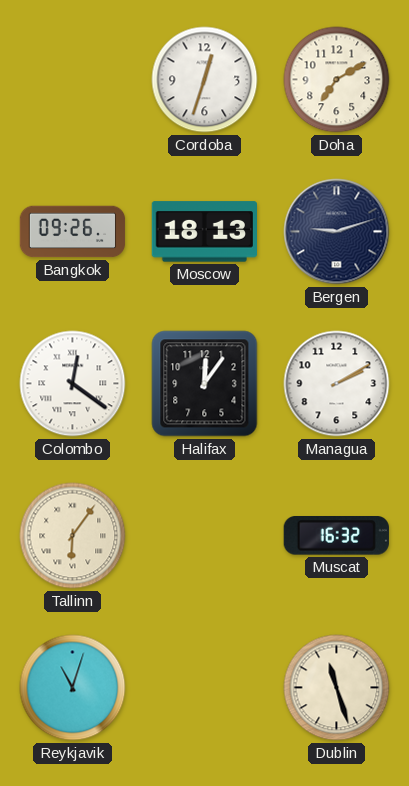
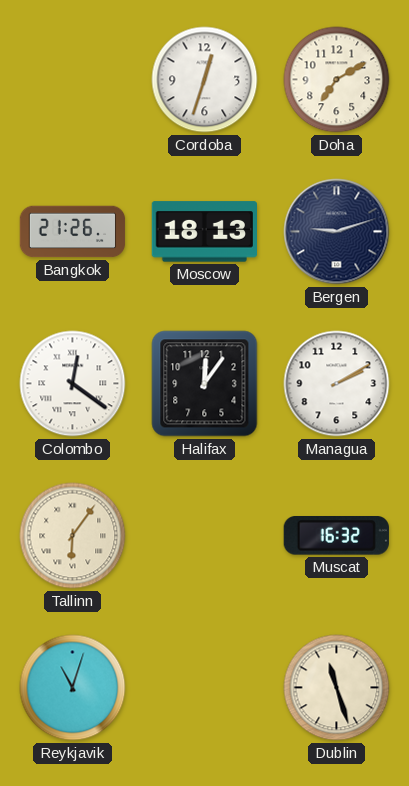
Bangkok: 09:26 -> 21:26
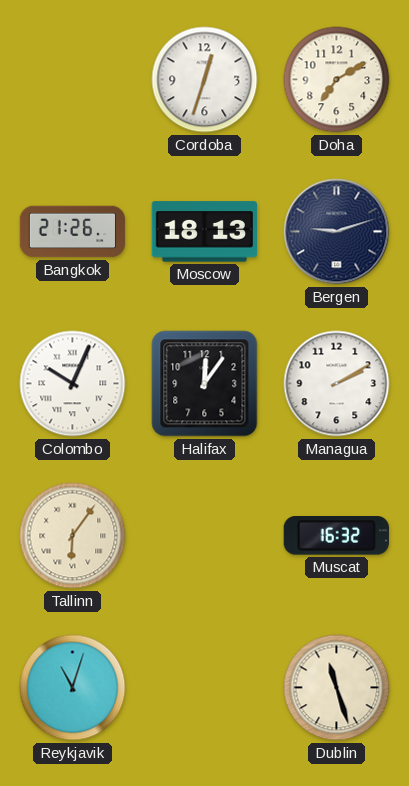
Colombo: 12:21 -> 10:04
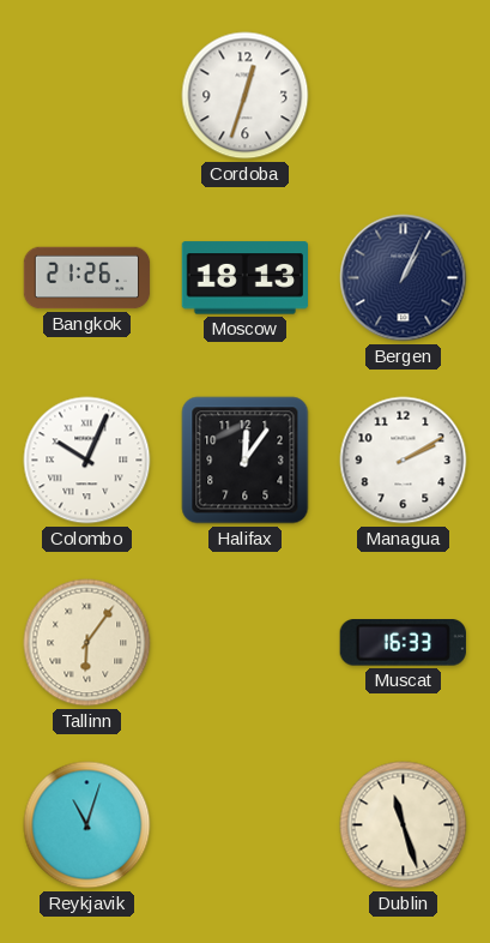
Doha: 7:10 -> none
Bergen: 9:12 -> 1:04
Muscat: 16:32 -> 16:33
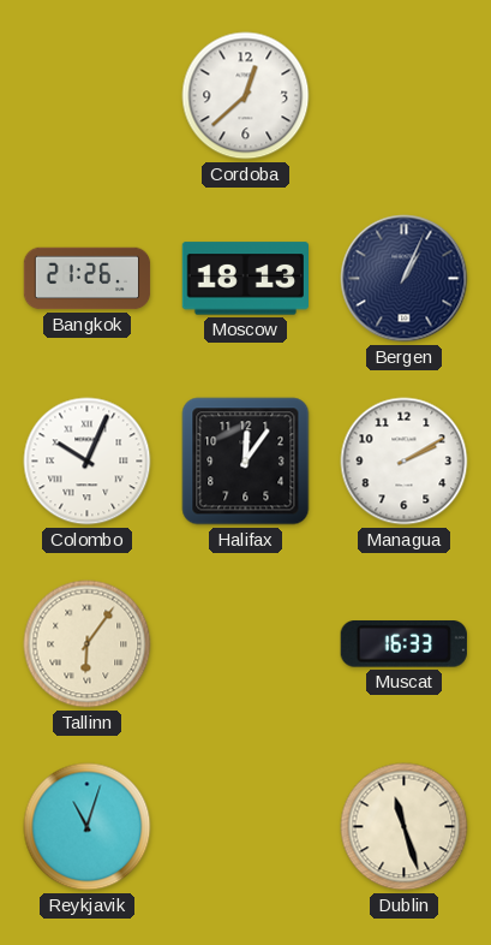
Cordoba: 12:33 -> 12:38
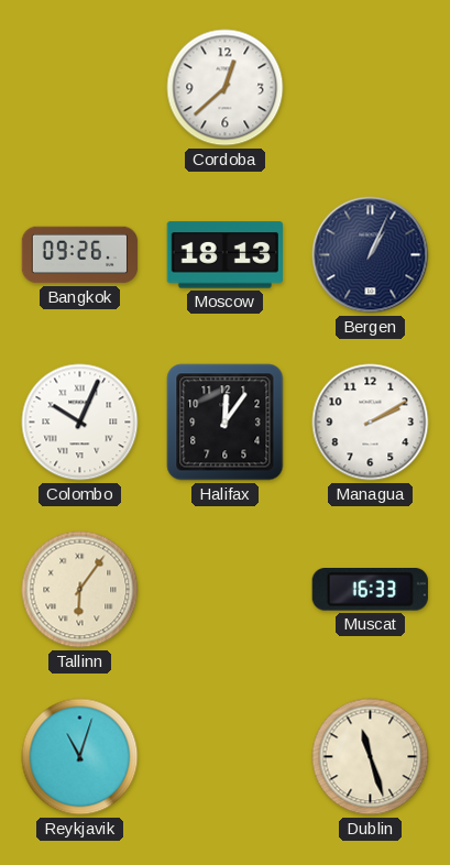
Bangkok: 21:26 -> 09:26
